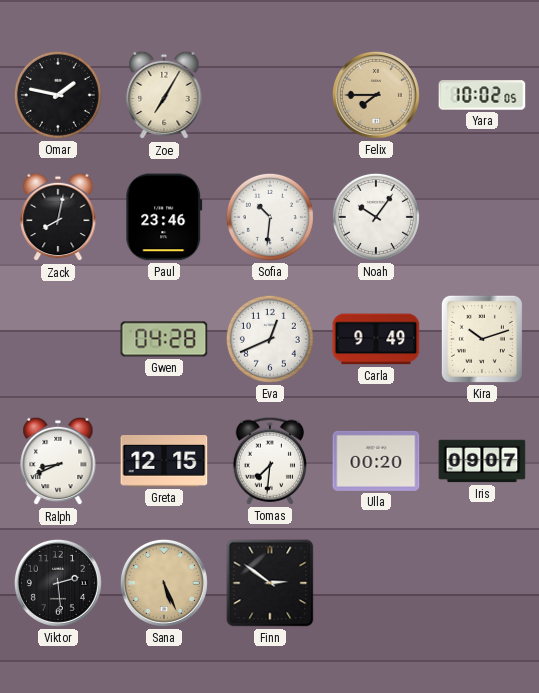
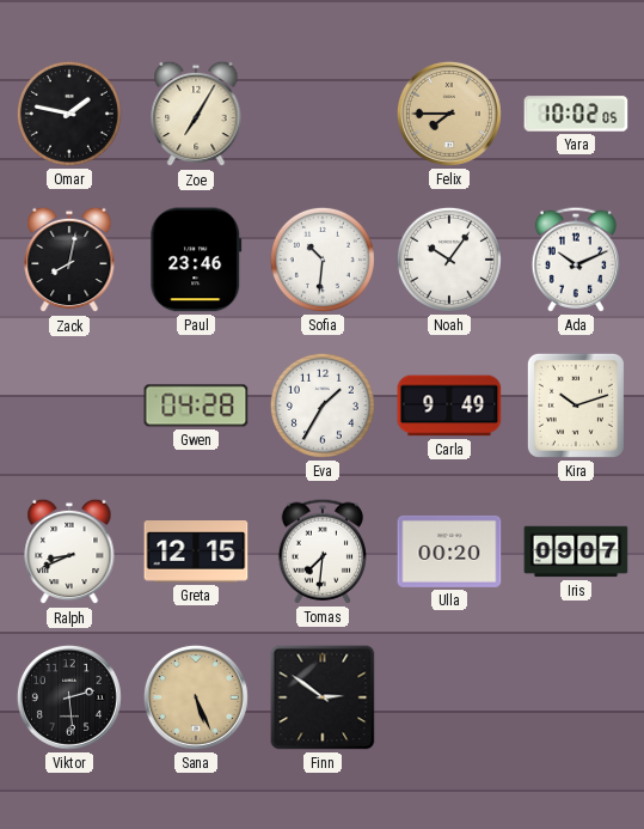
Ada: none -> 10:11
Eva: 12:41 -> 1:35
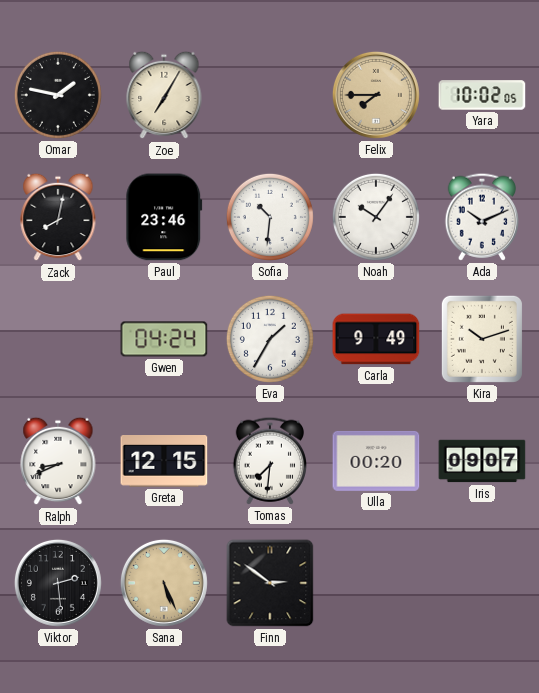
Gwen: 04:28 -> 04:24
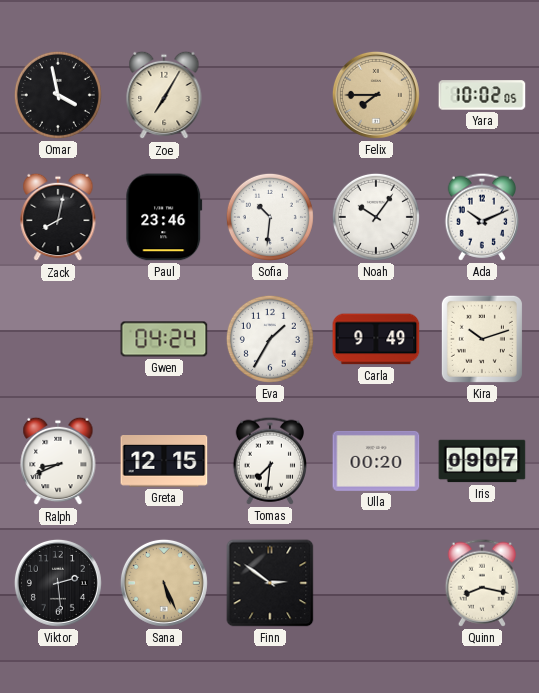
Omar: 1:47 -> 3:58
Quinn: none -> 8:17
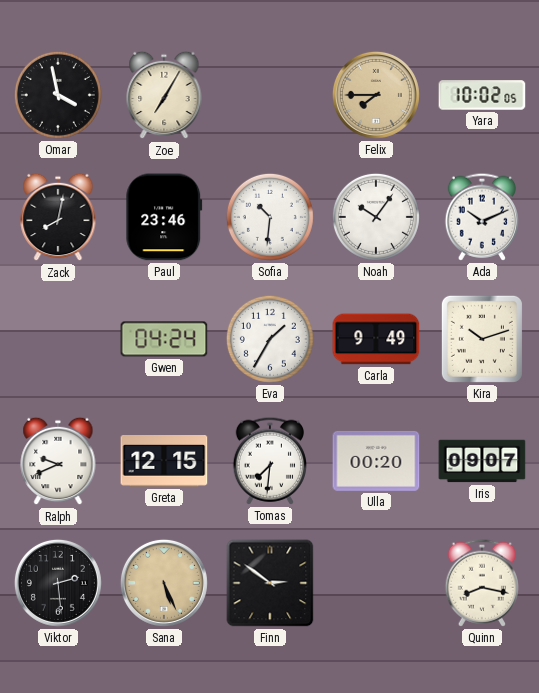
Ralph: 8:41 -> 9:41
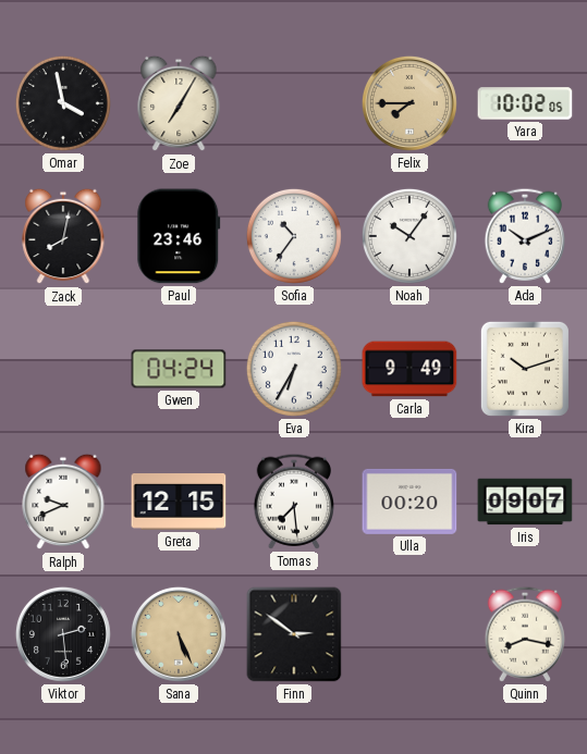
Sofia: 10:31 -> 10:36
Eva: 1:35 -> 6:35
Tomas: 7:31 -> 7:29
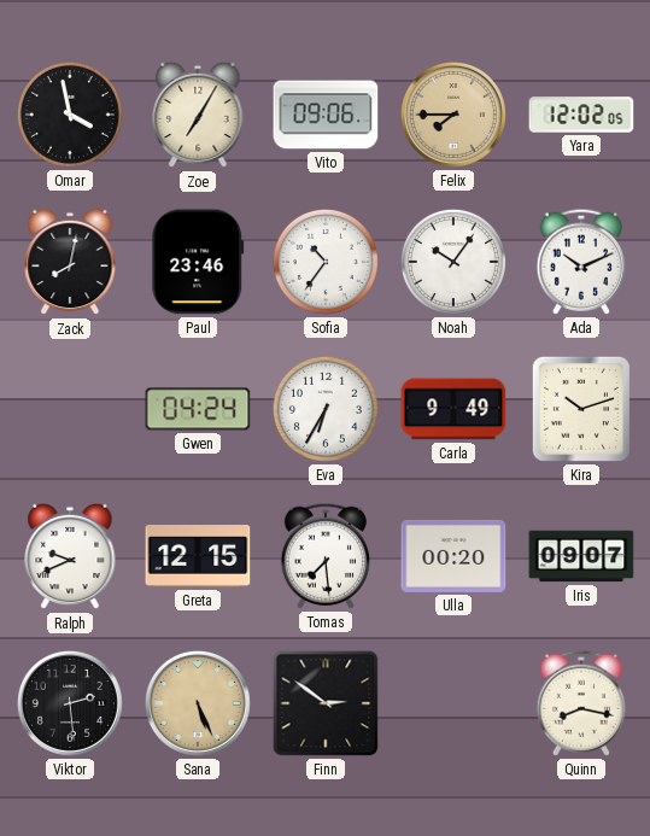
Vito: none -> 09:06
Yara: 10:02 -> 12:02
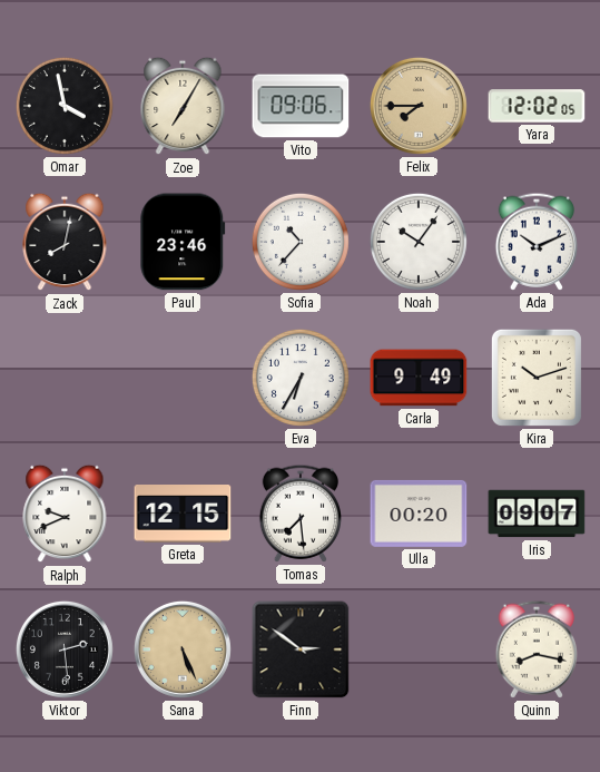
Sofia: 10:36 -> 10:37
Gwen: 04:24 -> none
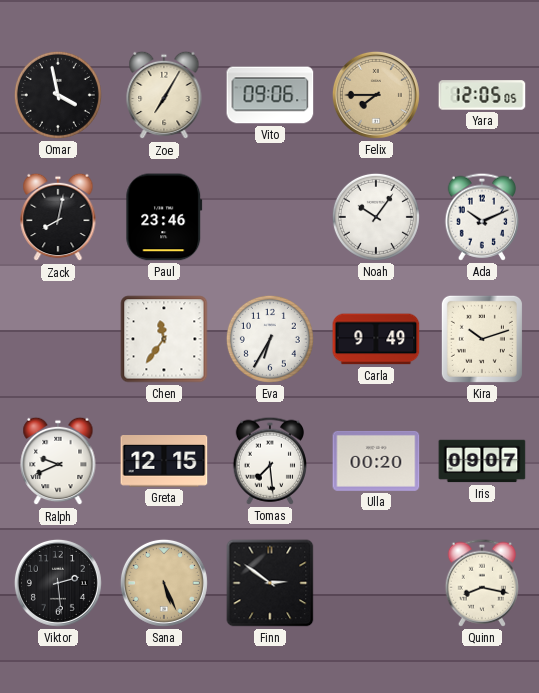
Yara: 12:02 -> 12:05
Sofia: 10:37 -> none
Chen: none -> 11:36
